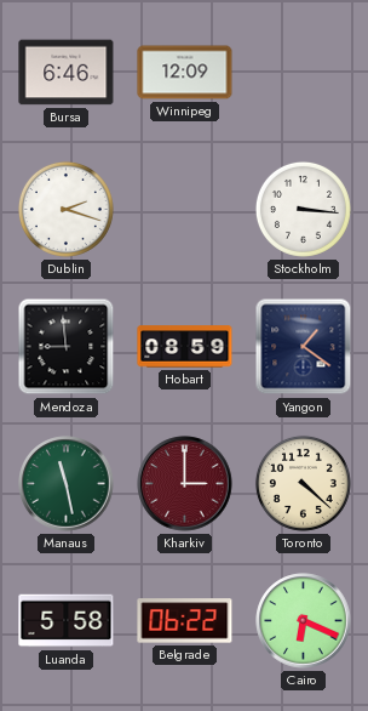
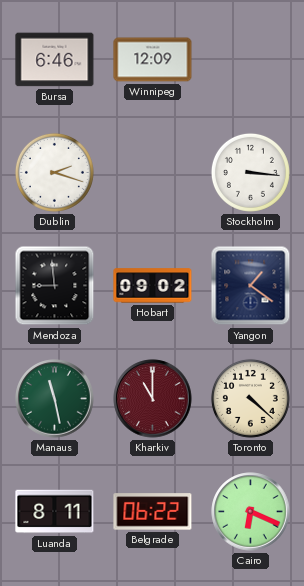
Hobart: 08:59 -> 09:02
Kharkiv: 3:00 -> 11:00
Luanda: 5:58 -> 8:11
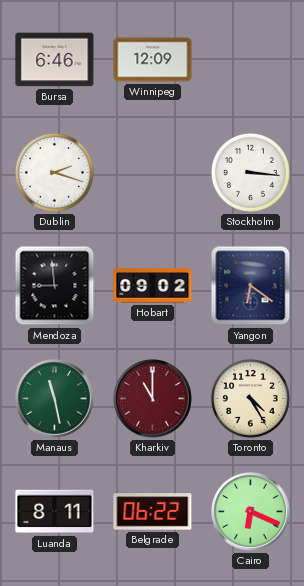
Yangon: 1:21 -> 6:21
Toronto: 4:22 -> 4:25
